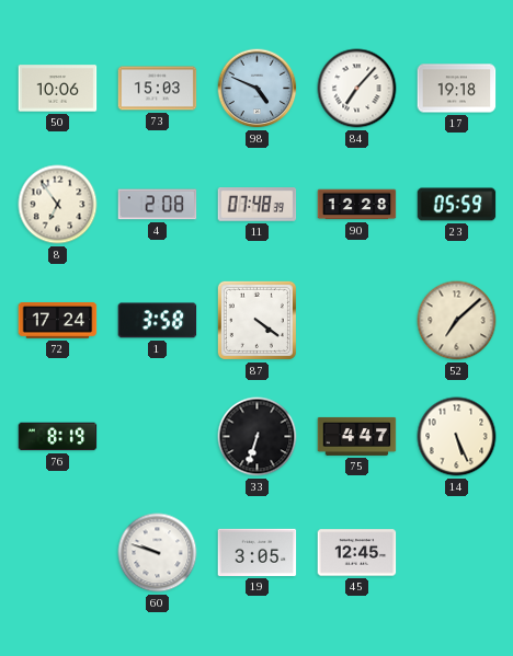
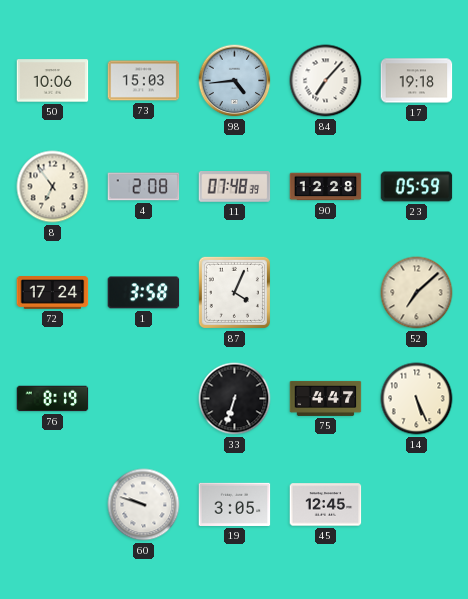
98: 4:49 -> 4:44
87: 4:21 -> 4:04
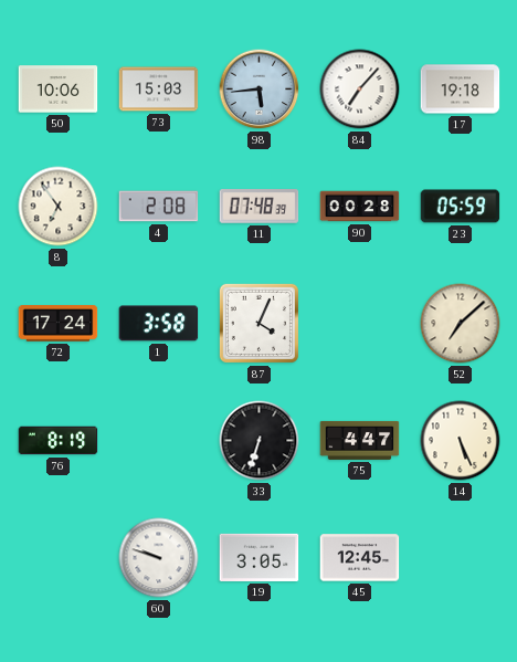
98: 4:44 -> 5:44
90: 12:28 -> 00:28
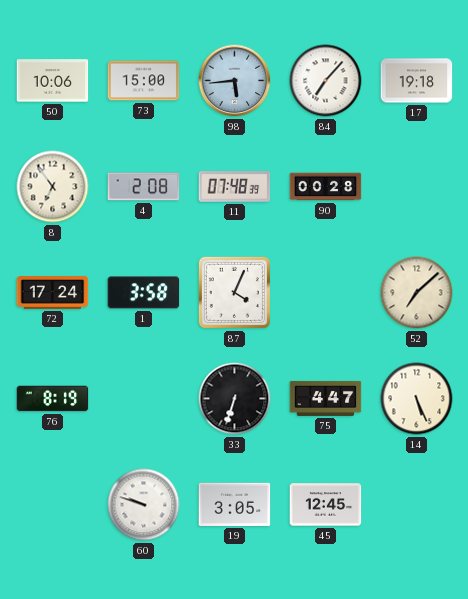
73: 15:03 -> 15:00
23: 05:59 -> none
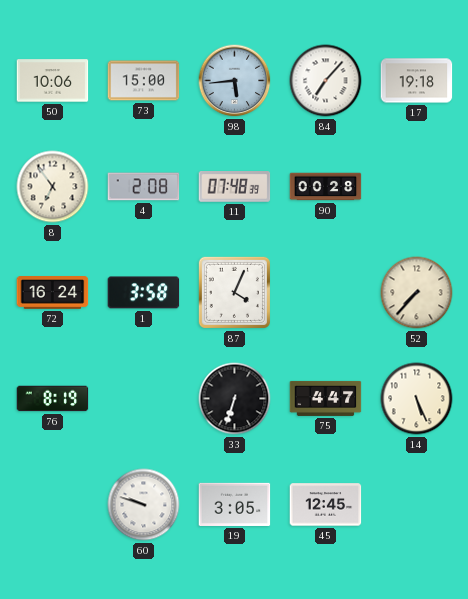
72: 17:24 -> 16:24
52: 7:08 -> 7:37
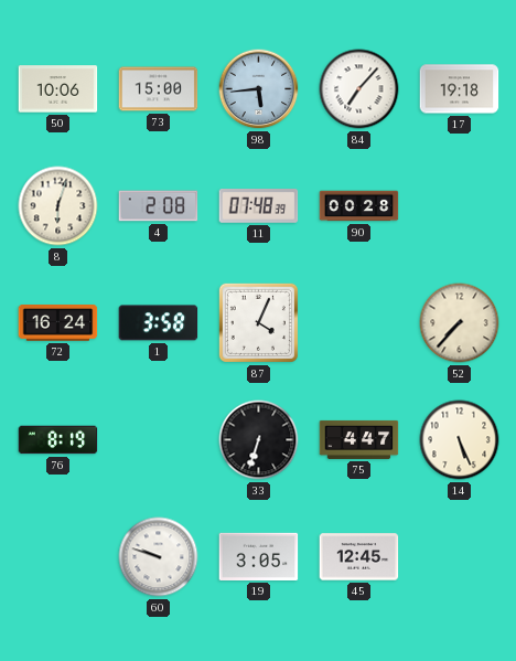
8: 6:54 -> 6:03
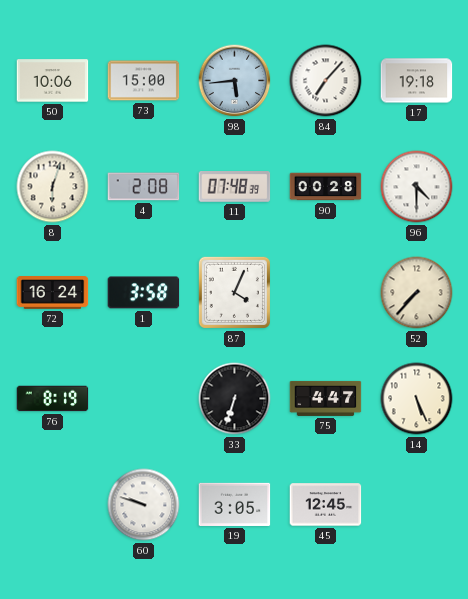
96: none -> 4:30
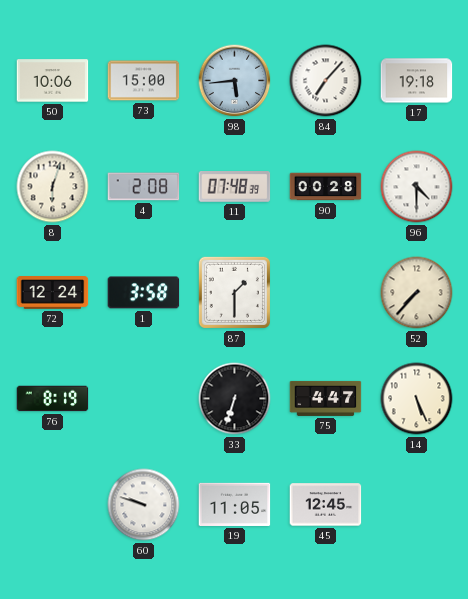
72: 16:24 -> 12:24
87: 4:04 -> 1:30
19: 3:05 -> 11:05
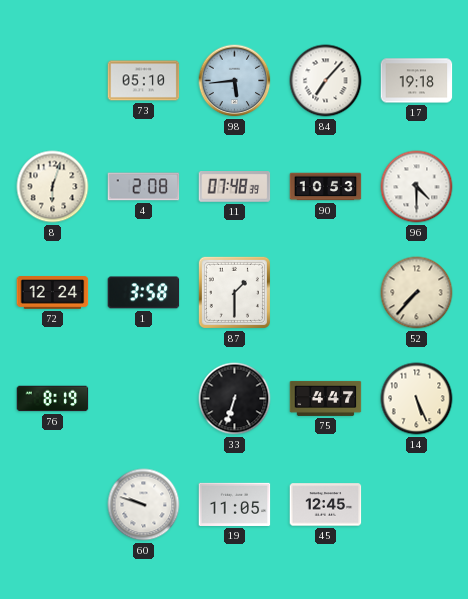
50: 10:06 -> none
73: 15:00 -> 05:10
90: 00:28 -> 10:53
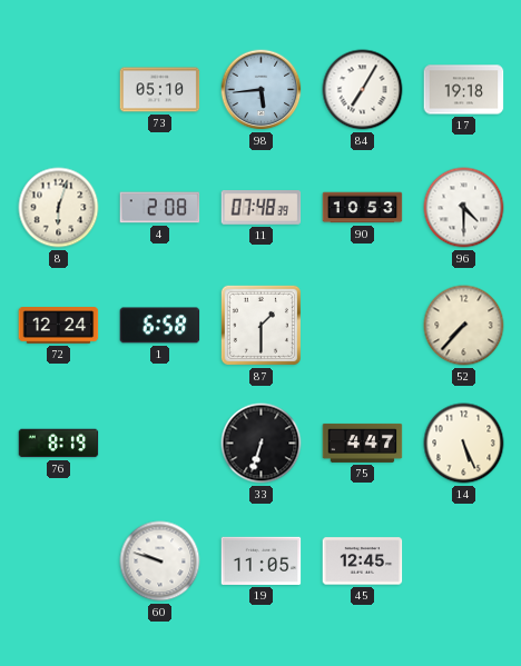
84: 7:07 -> 7:05
1: 3:58 -> 6:58
